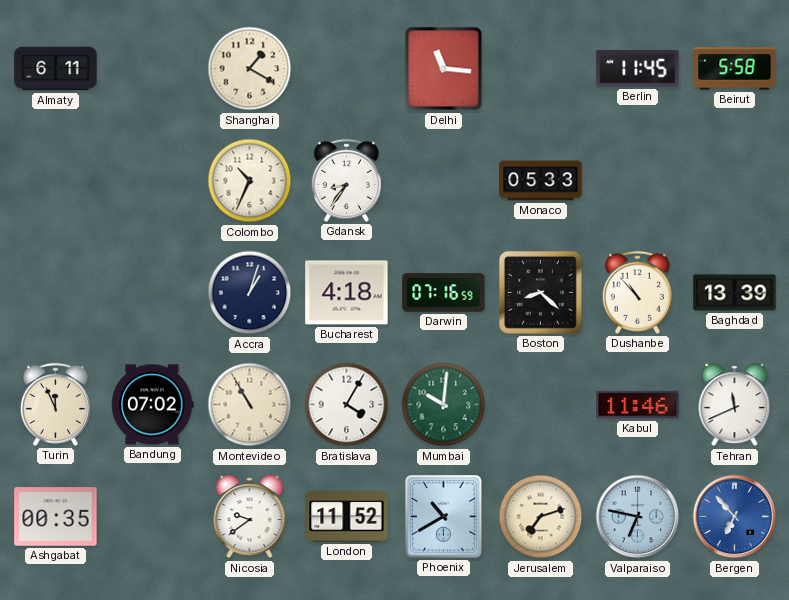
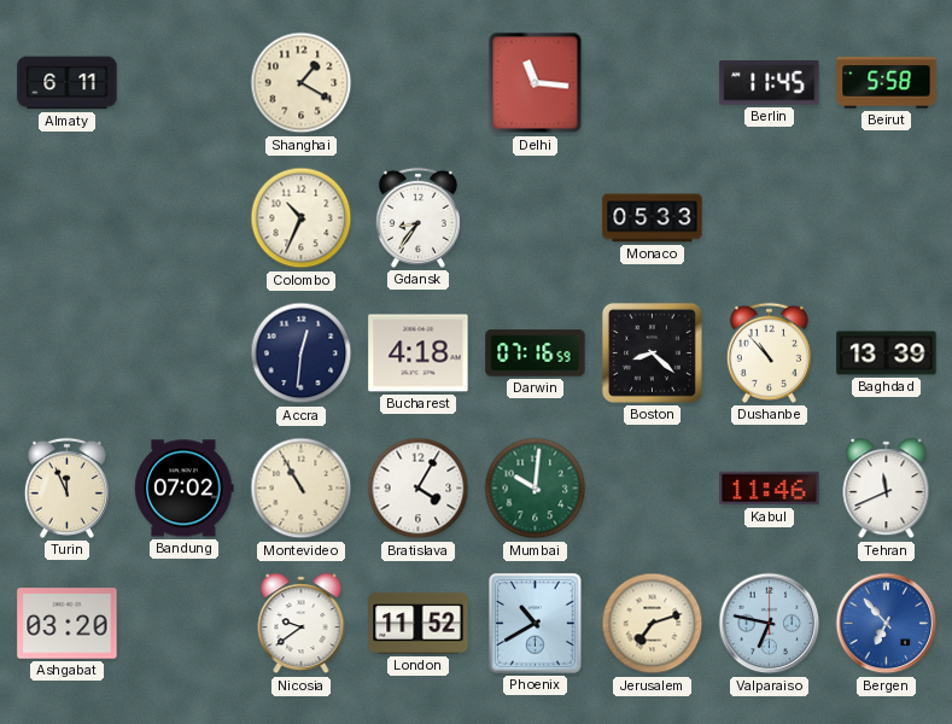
Accra: 1:03 -> 12:31
Ashgabat: 00:35 -> 03:20
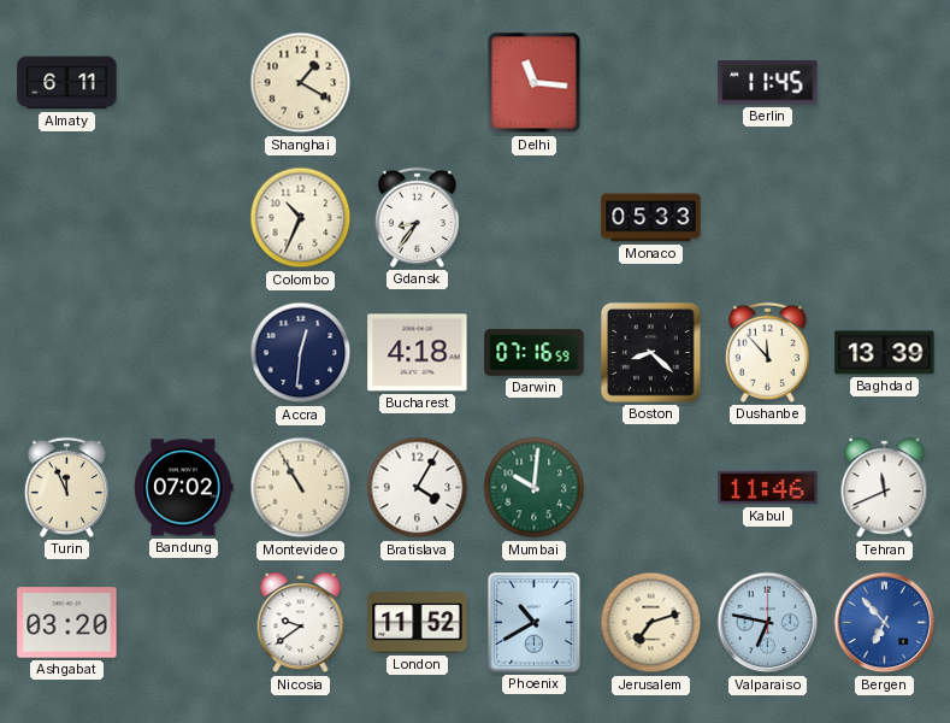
Beirut: 5:58 -> none
Dushanbe: 10:53 -> 11:53
